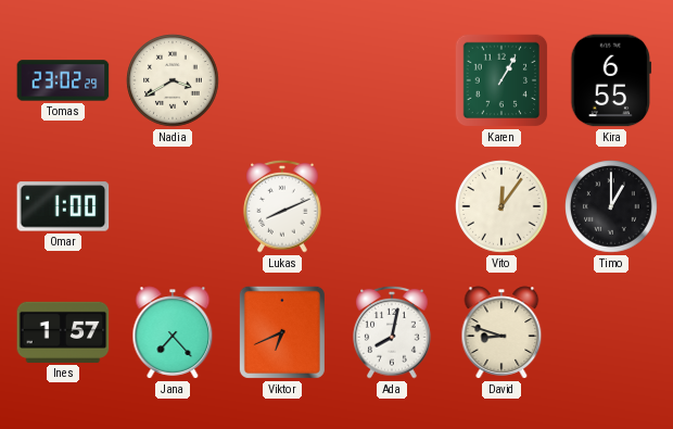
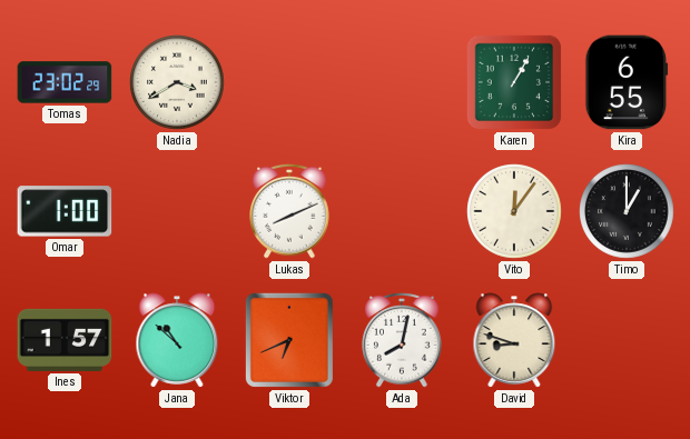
Jana: 7:23 -> 10:52
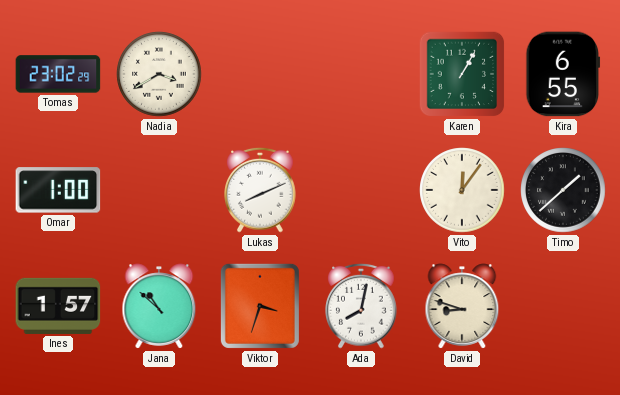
Timo: 1:00 -> 1:38
Viktor: 6:41 -> 3:33
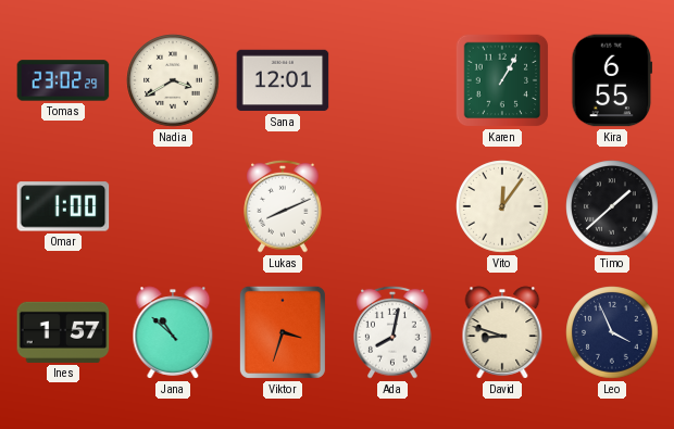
Sana: none -> 12:01
Leo: none -> 3:56
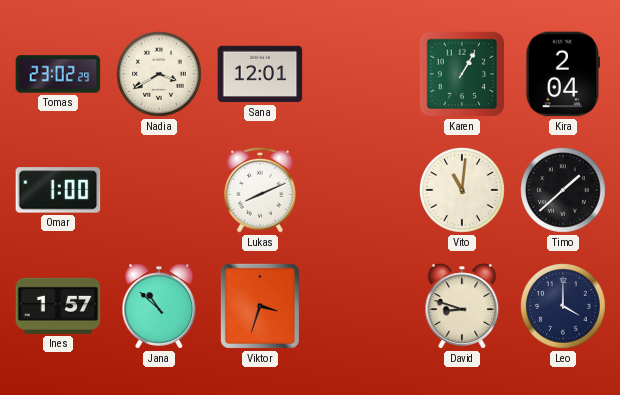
Kira: 6:55 -> 2:04
Vito: 12:06 -> 11:01
Ada: 8:02 -> none
Leo: 3:56 -> 4:00
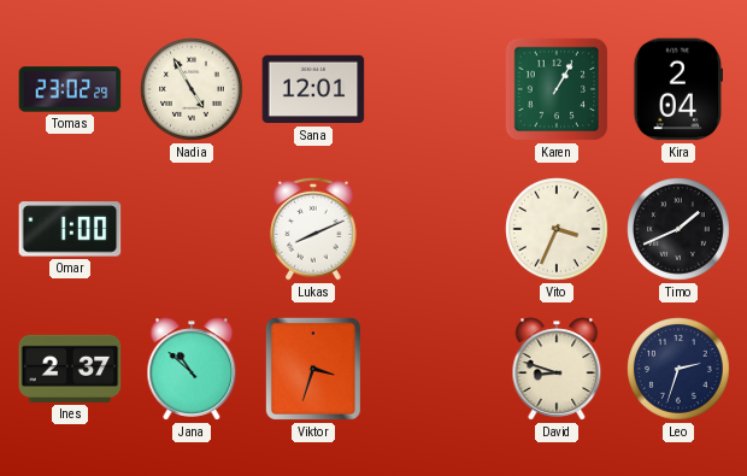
Nadia: 3:40 -> 4:55
Vito: 11:01 -> 3:34
Timo: 1:38 -> 1:41
Ines: 1:57 -> 2:37
Leo: 4:00 -> 2:33
